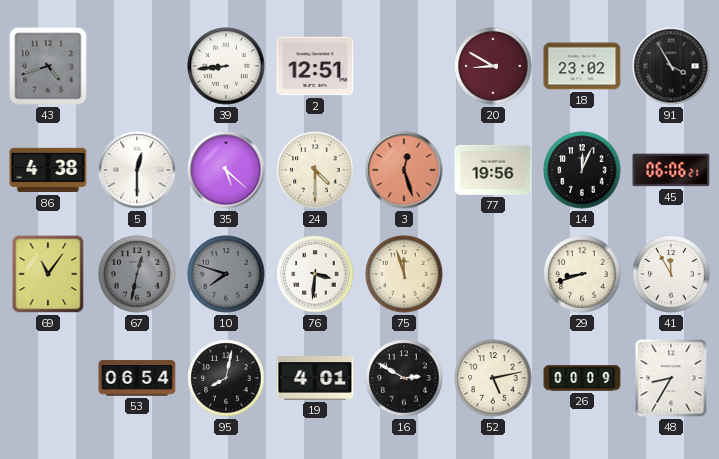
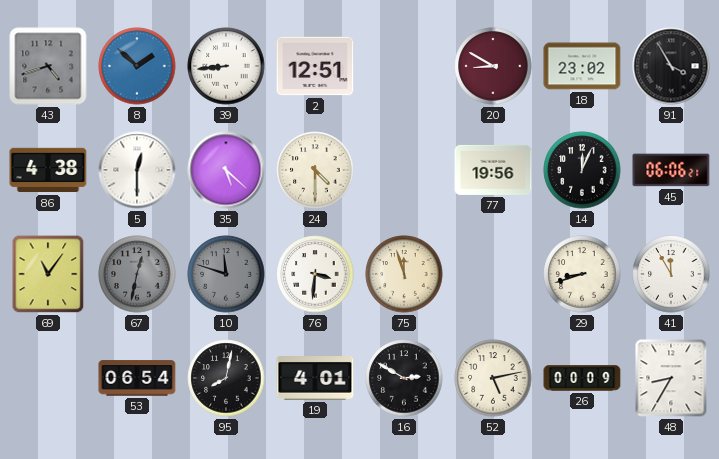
8: none -> 1:52
3: 12:27 -> none
10: 7:48 -> 11:48
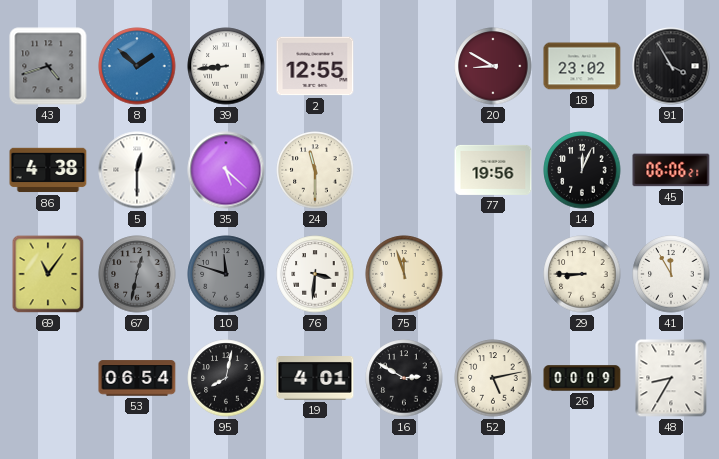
2: 12:51 -> 12:55
24: 4:30 -> 11:30
29: 8:42 -> 8:45
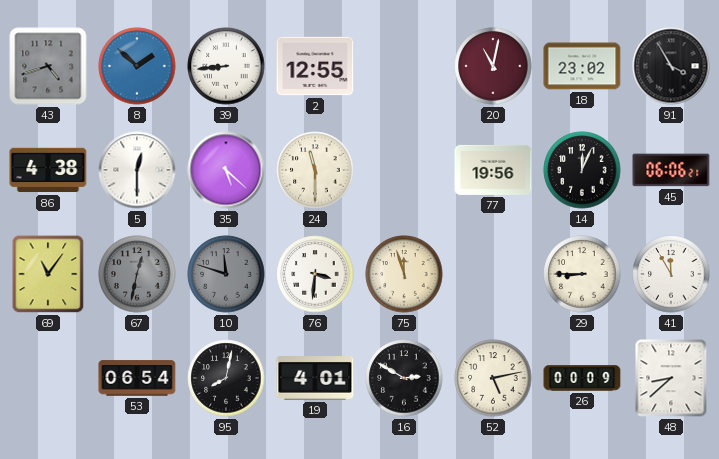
20: 8:50 -> 11:02
48: 8:35 -> 8:38
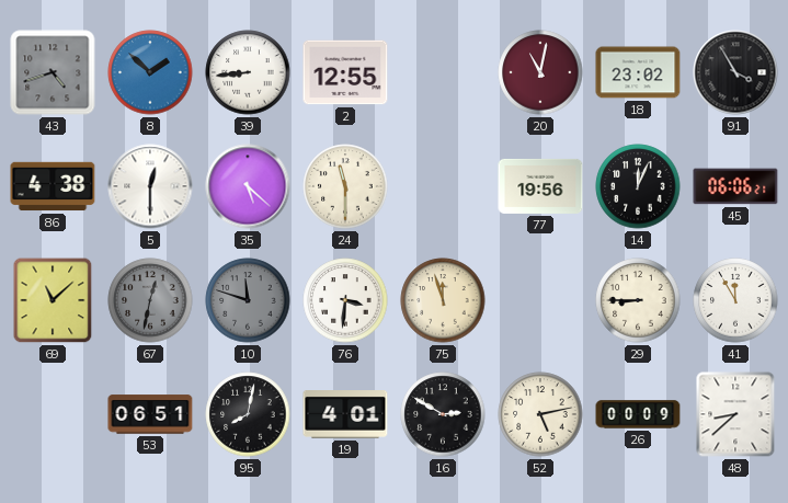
69: 11:06 -> 11:08
53: 06:54 -> 06:51
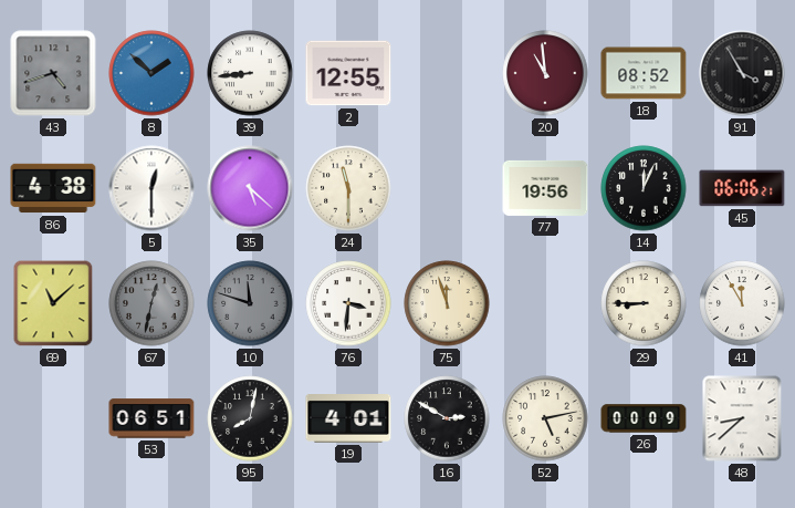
20: 11:02 -> 10:59
18: 23:02 -> 08:52
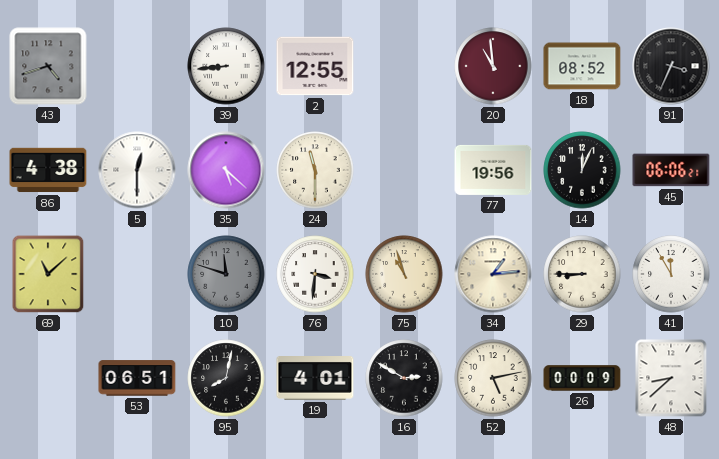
8: 1:52 -> none
91: 3:55 -> 3:34
67: 12:32 -> none
75: 11:57 -> 10:57
34: none -> 1:14
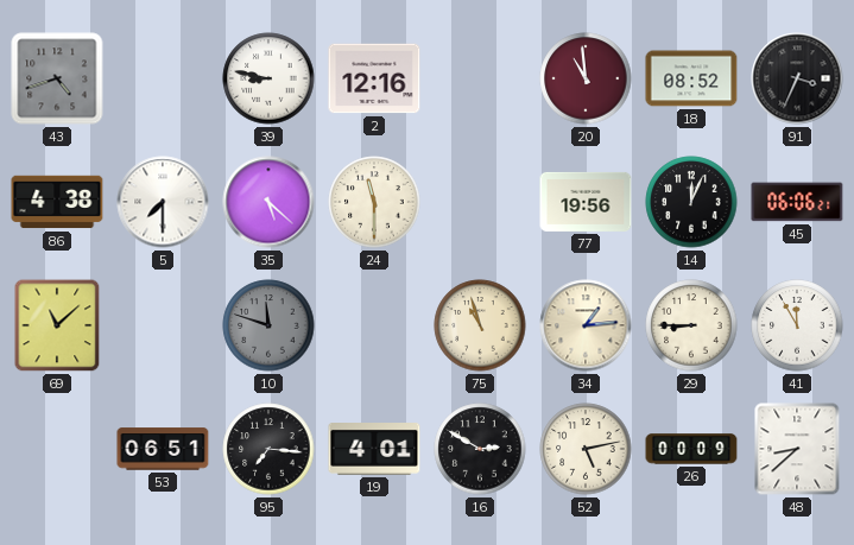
39: 8:44 -> 8:47
2: 12:55 -> 12:16
5: 12:30 -> 7:30
76: 3:31 -> none
95: 8:02 -> 7:16
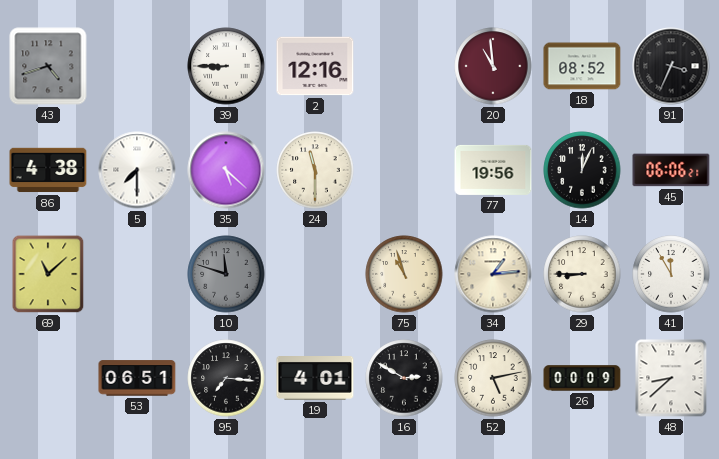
39: 8:47 -> 8:45
